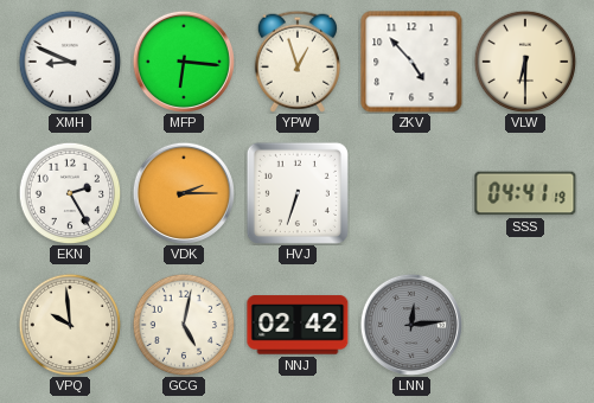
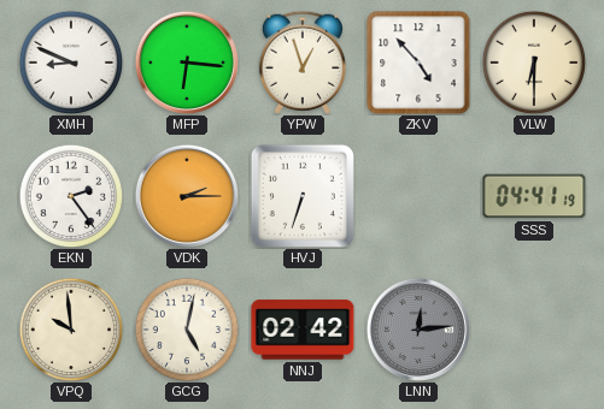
EKN: 2:25 -> 2:24
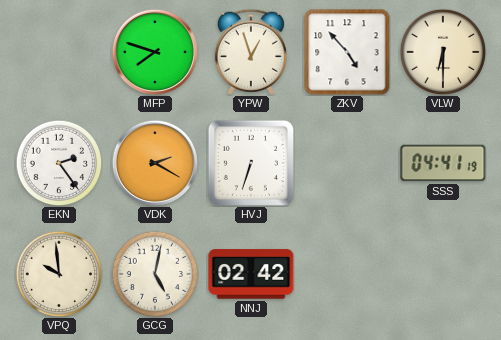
XMH: 8:49 -> none
MFP: 6:16 -> 7:48
VDK: 2:15 -> 2:20
LNN: 12:14 -> none
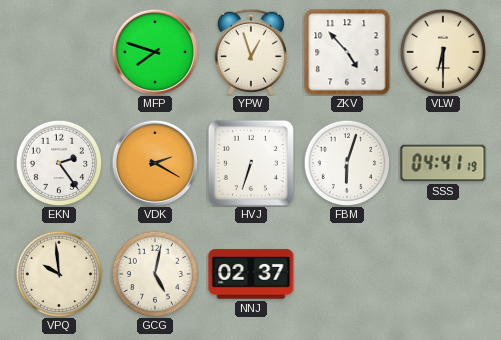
FBM: none -> 6:03
NNJ: 02:42 -> 02:37
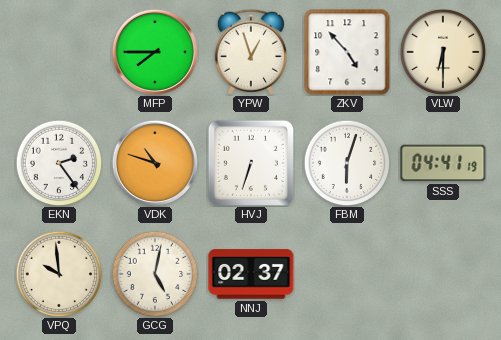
MFP: 7:48 -> 7:45
VDK: 2:20 -> 10:48
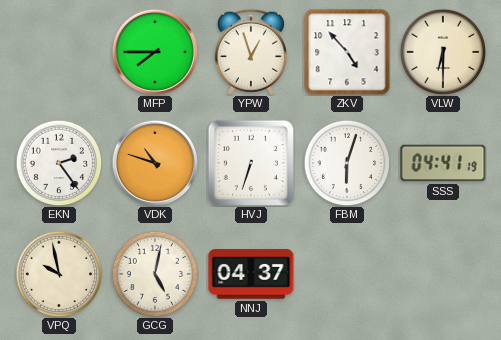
VPQ: 9:59 -> 9:58
NNJ: 02:37 -> 04:37
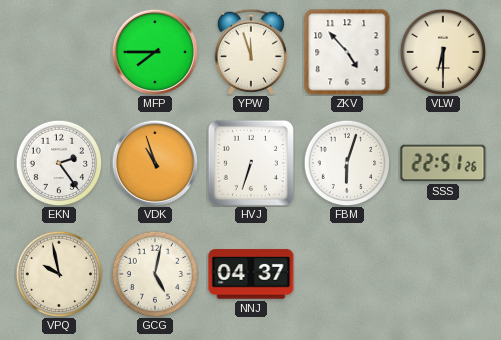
YPW: 12:57 -> 11:57
VDK: 10:48 -> 10:57
SSS: 04:41 -> 22:51
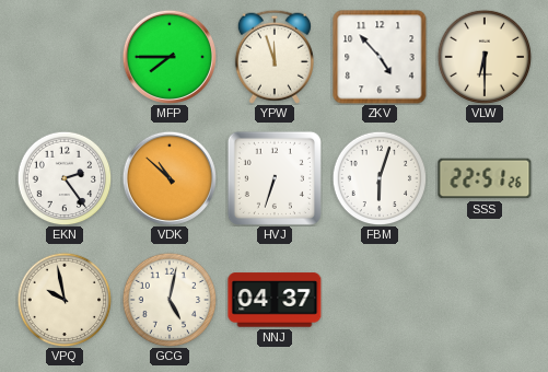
VDK: 10:57 -> 10:52
